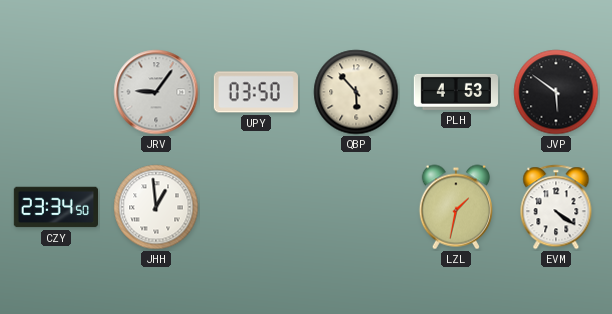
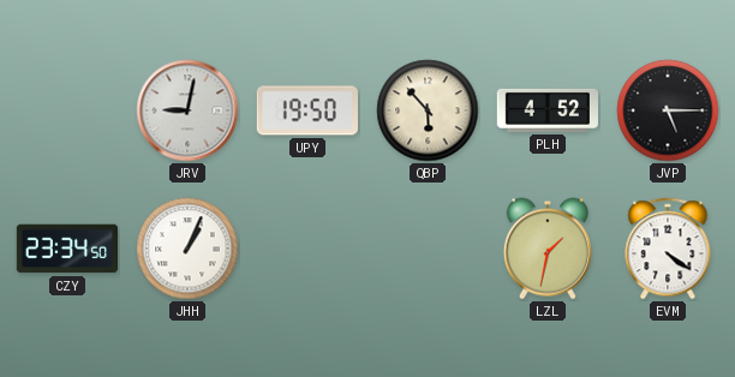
JRV: 9:06 -> 9:02
UPY: 03:50 -> 19:50
PLH: 4:53 -> 4:52
JVP: 5:51 -> 5:15
JHH: 12:59 -> 1:04
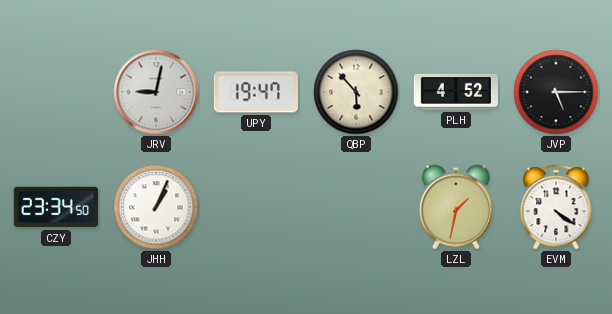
UPY: 19:50 -> 19:47
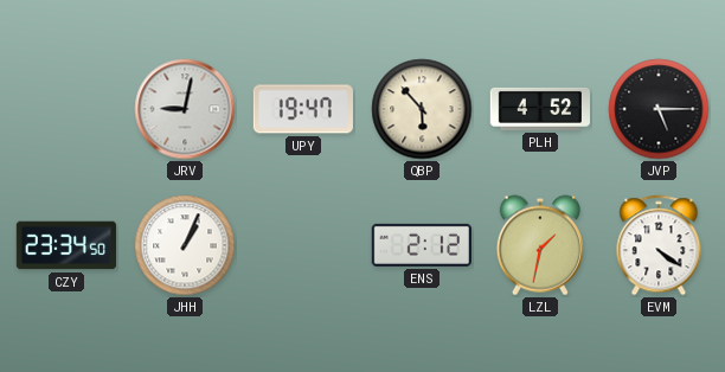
ENS: none -> 2:12
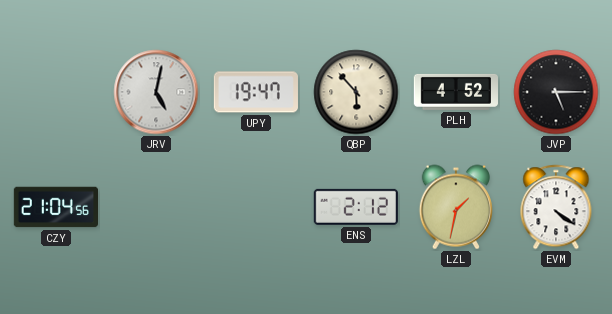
JRV: 9:02 -> 5:02
CZY: 23:34 -> 21:04
JHH: 1:04 -> none
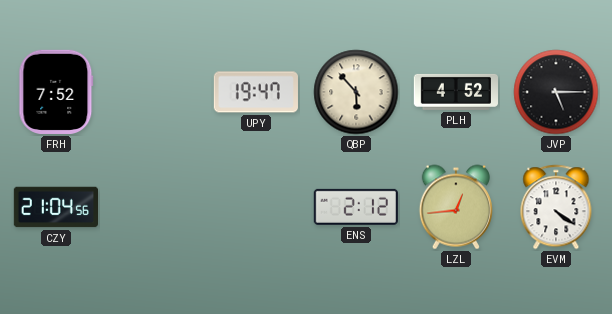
FRH: none -> 7:52
JRV: 5:02 -> none
LZL: 1:32 -> 12:44
